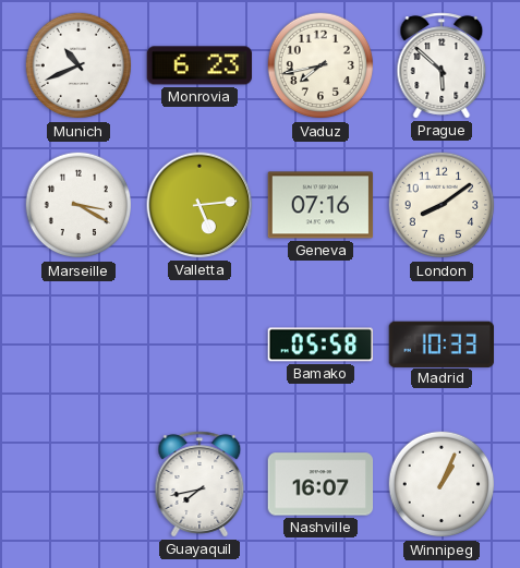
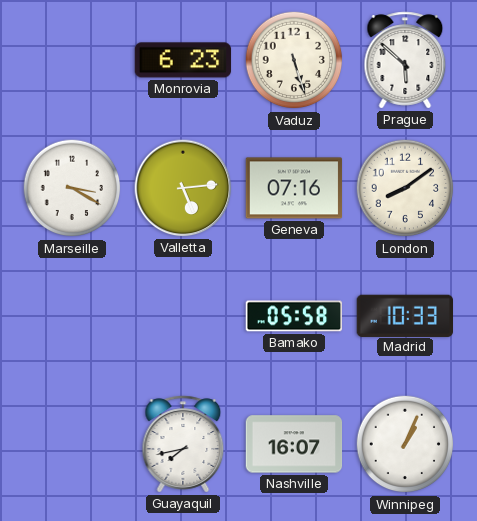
Munich: 10:41 -> none
Vaduz: 7:43 -> 5:27
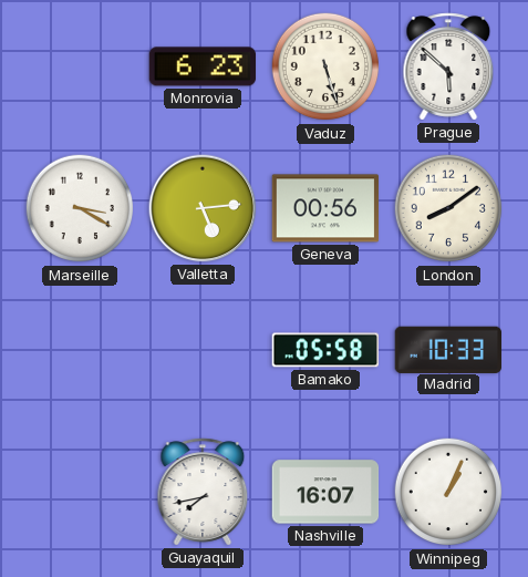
Geneva: 07:16 -> 00:56
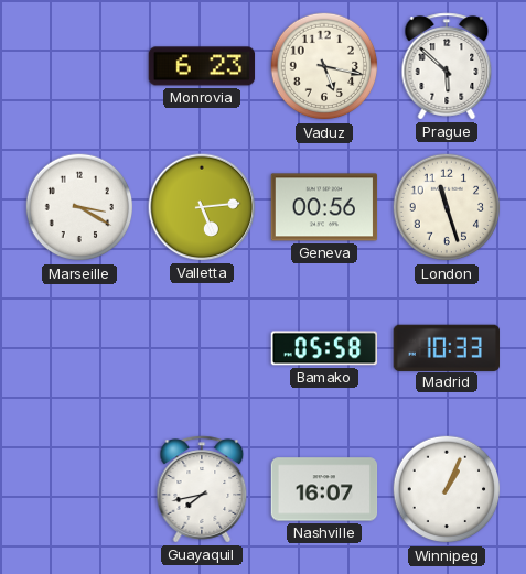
Vaduz: 5:27 -> 5:17
London: 8:09 -> 11:27
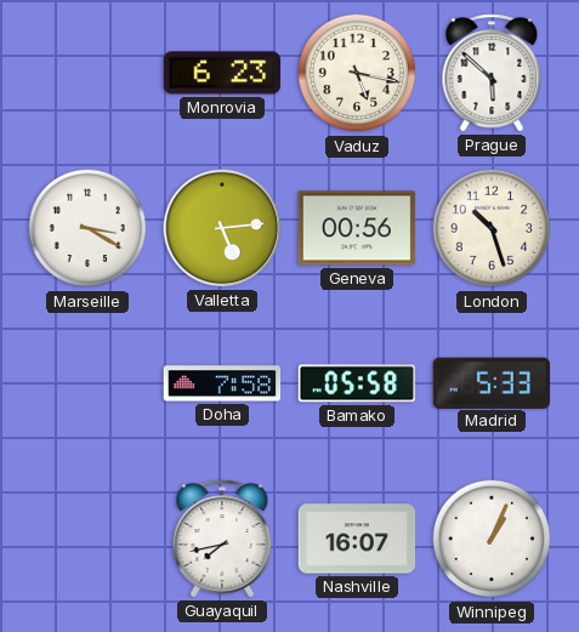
London: 11:27 -> 10:27
Doha: none -> 7:58
Madrid: 10:33 -> 5:33
